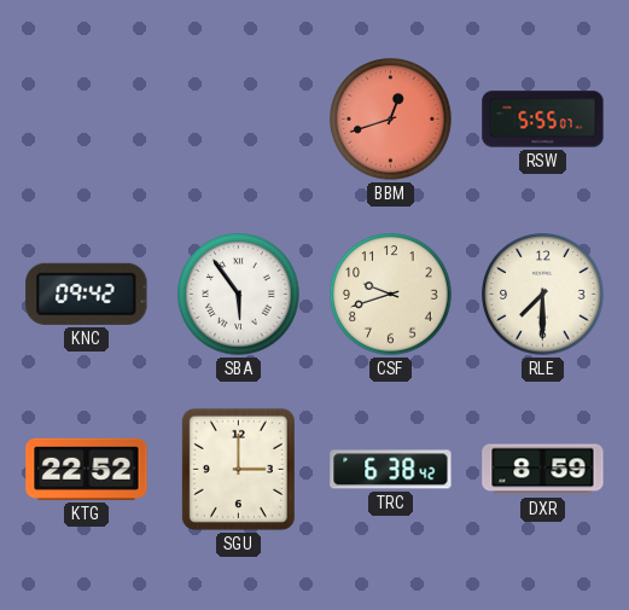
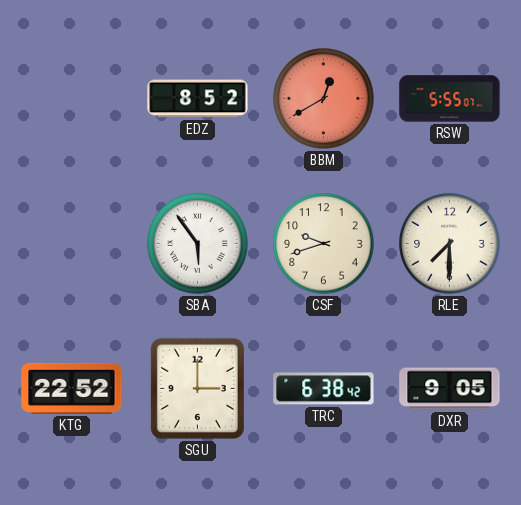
EDZ: none -> 8:52
BBM: 12:42 -> 12:40
KNC: 09:42 -> none
DXR: 8:59 -> 9:05
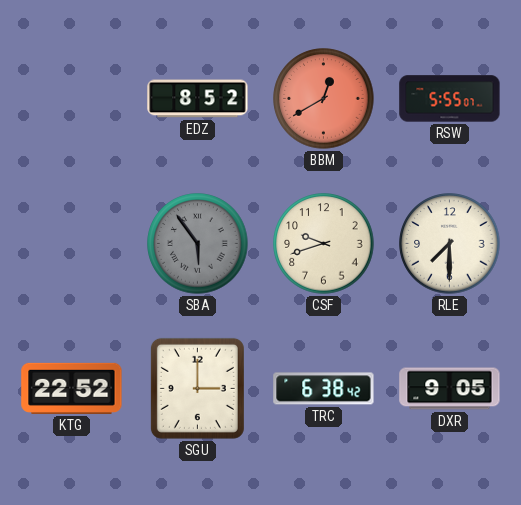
SBA dial: white -> grey
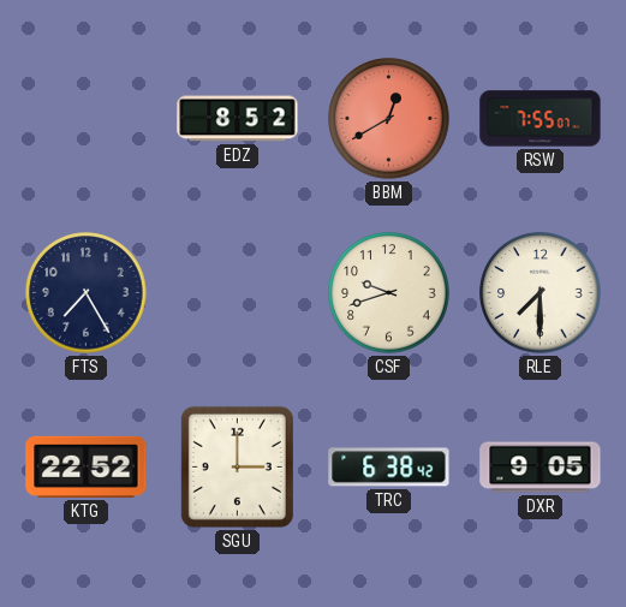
RSW: 5:55 -> 7:55
FTS: none -> 7:25
SBA: 5:54 -> none
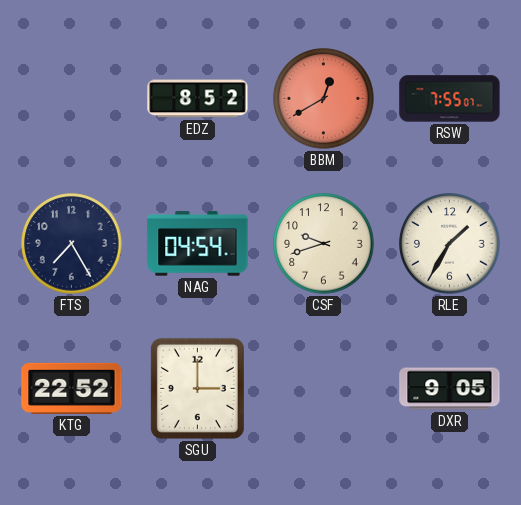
NAG: none -> 04:54
RLE: 7:30 -> 1:35
TRC: 6:38 -> none
